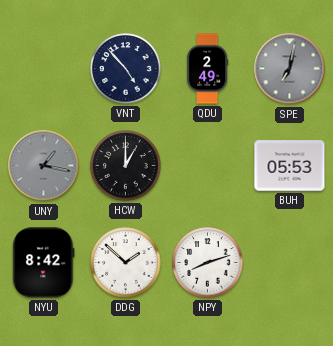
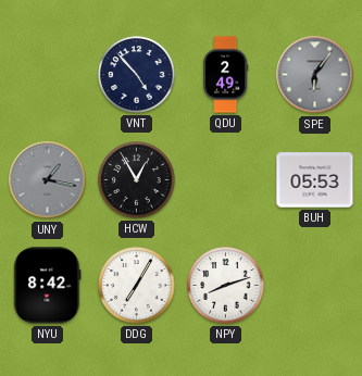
SPE: 7:02 -> 6:06
HCW: 1:00 -> 12:55
DDG: 1:52 -> 7:05
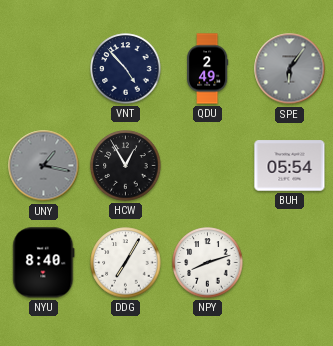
BUH: 05:53 -> 05:54
NYU: 8:42 -> 8:40
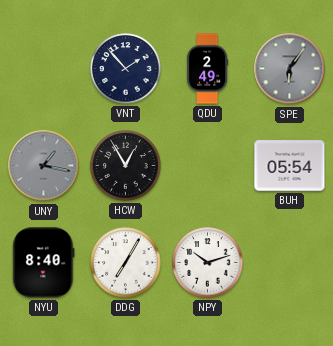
VNT: 4:53 -> 1:53
NPY: 8:12 -> 10:12
